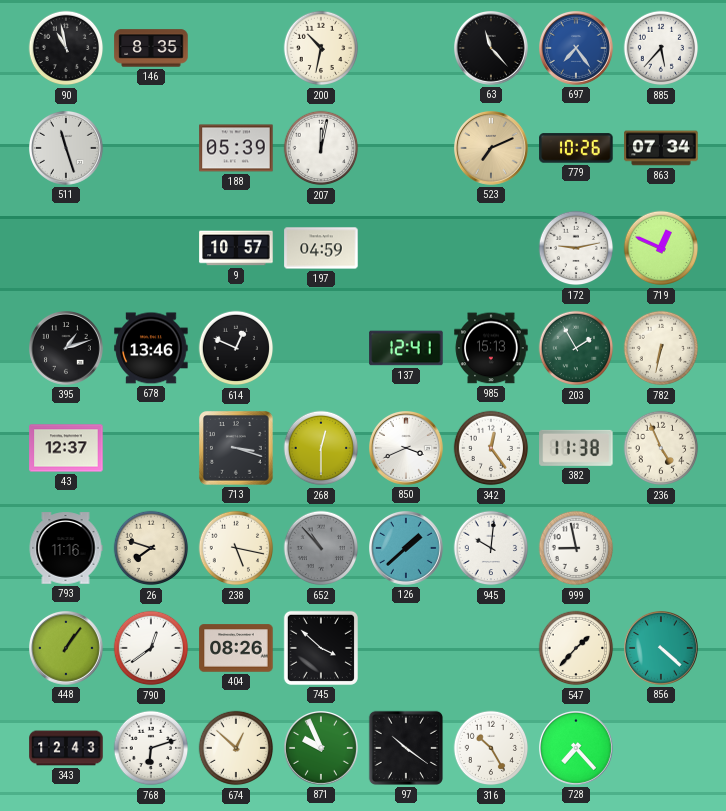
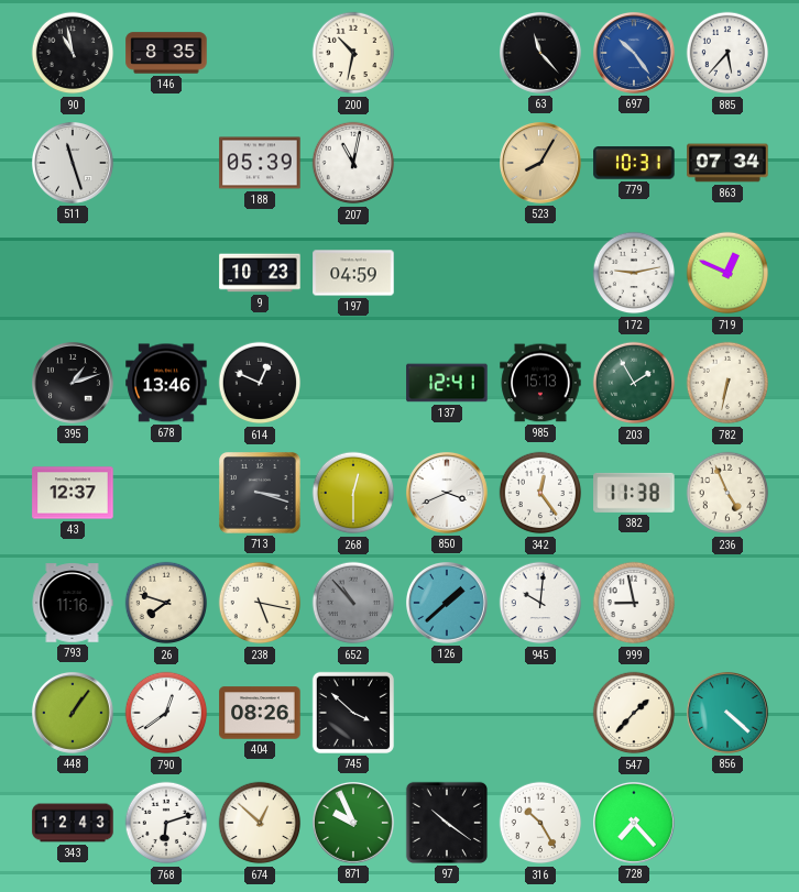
697: 7:24 -> 10:24
207: 12:02 -> 11:02
523: 7:11 -> 8:05
779: 10:26 -> 10:31
9: 10:57 -> 10:23
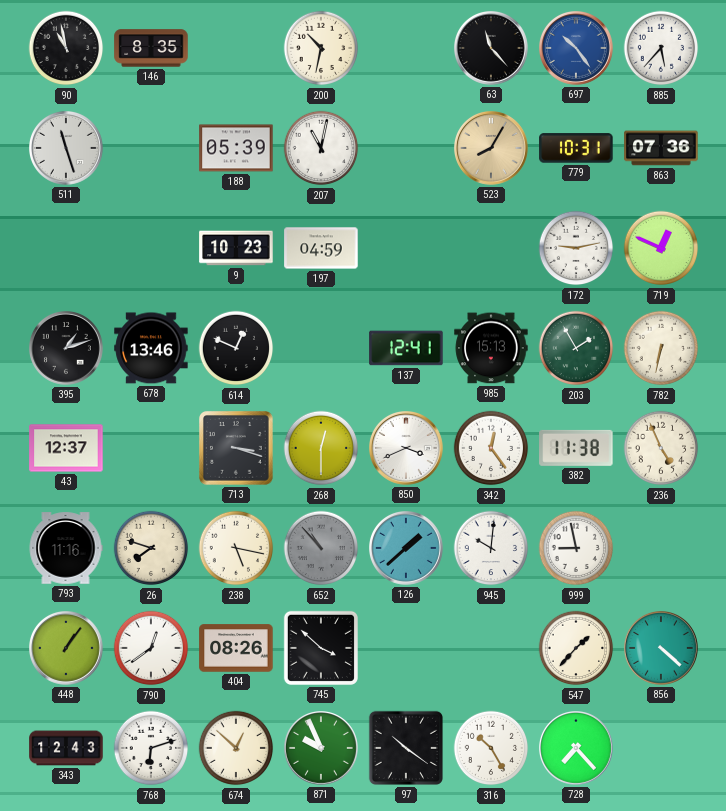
863: 07:34 -> 07:36
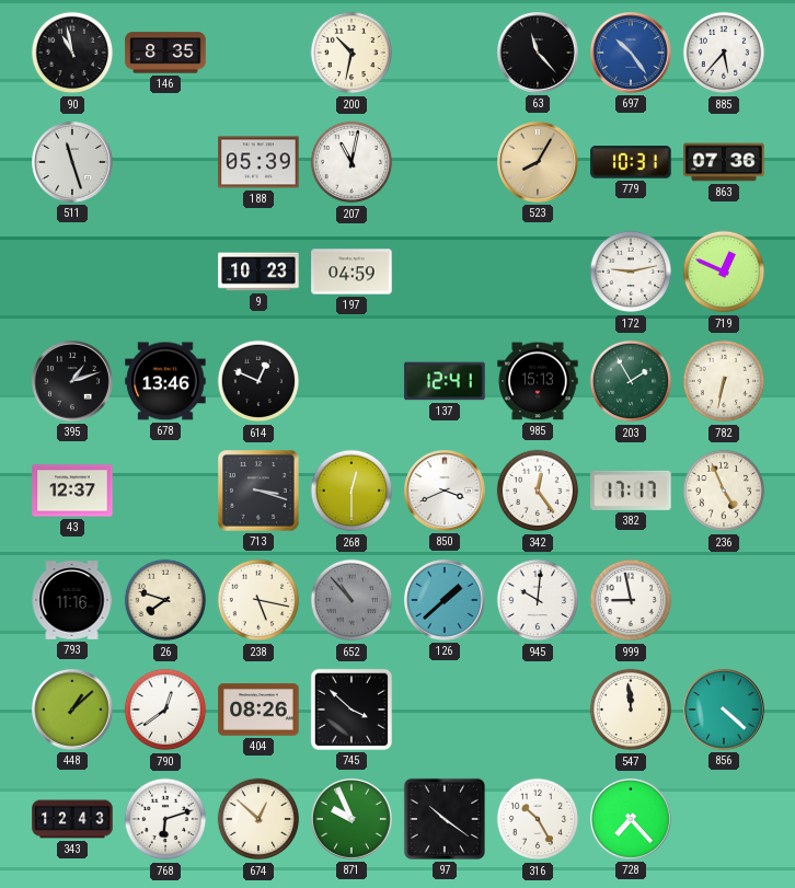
382: 11:38 -> 17:17
448: 1:06 -> 1:08
547: 1:37 -> 11:59
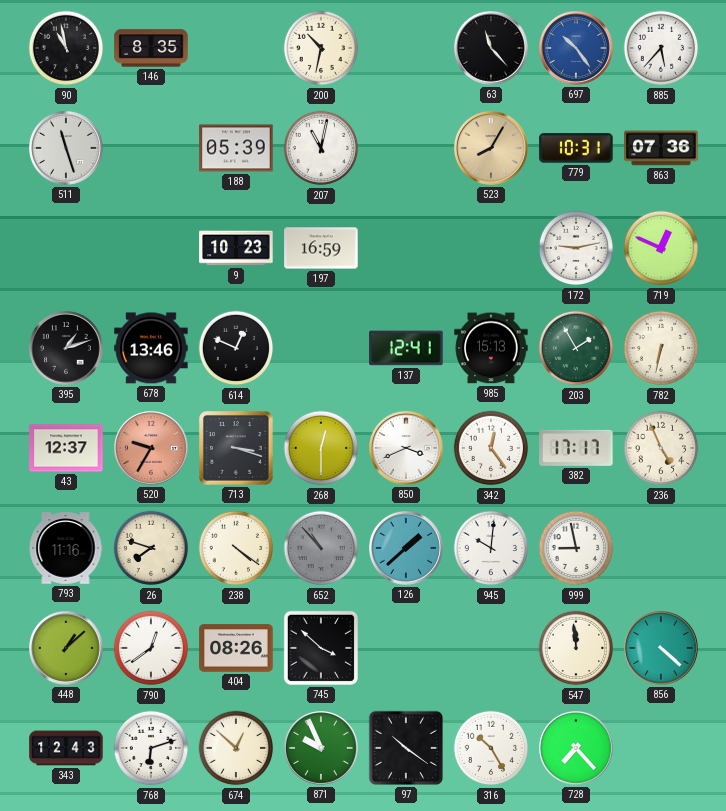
197: 04:59 -> 16:59
520: none -> 9:35
238: 5:17 -> 4:21
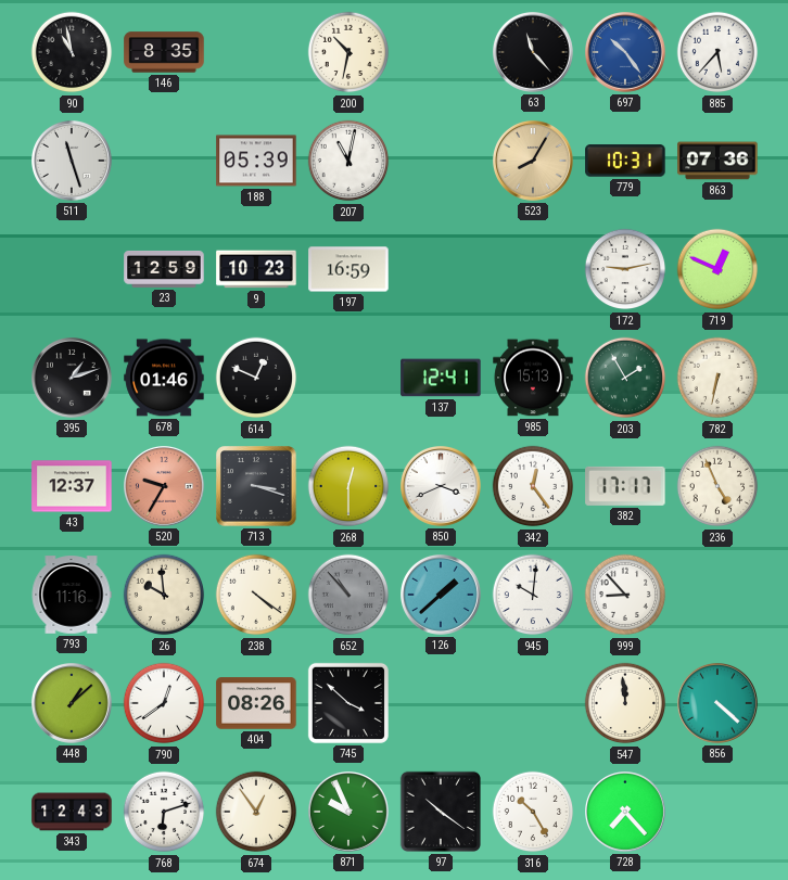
23: none -> 12:59
678: 13:46 -> 01:46
26: 7:48 -> 9:59
999: 8:58 -> 8:53
674: 12:52 -> 12:54
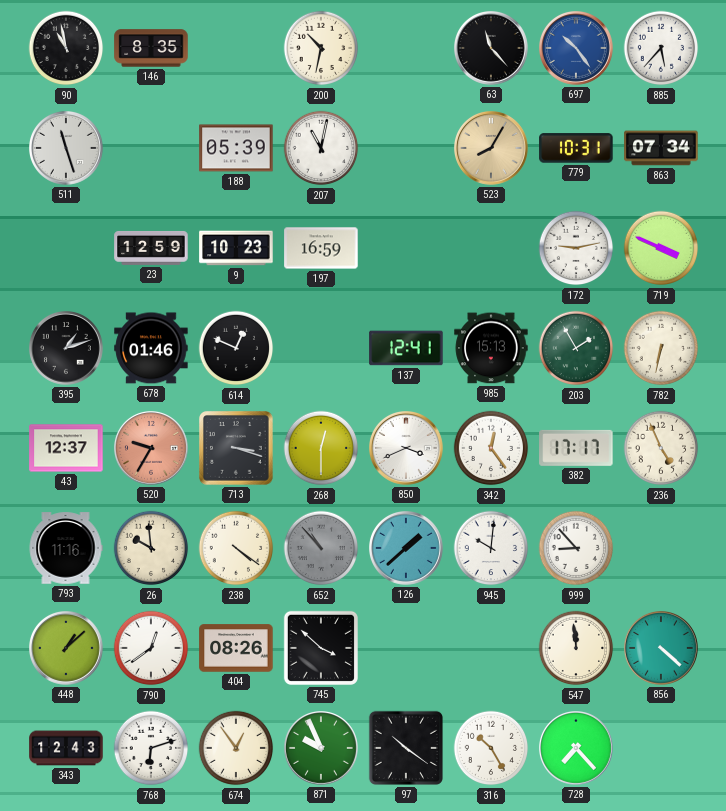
863: 07:36 -> 07:34
719: 12:49 -> 3:49
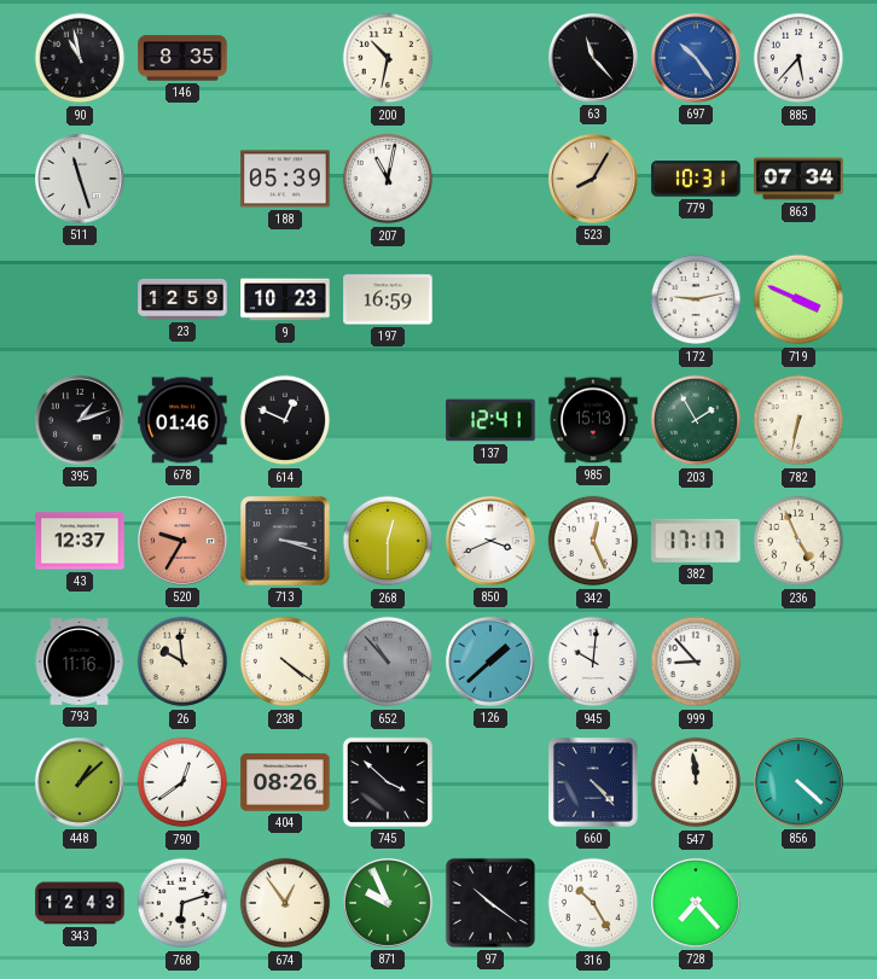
342: 12:24 -> 12:26
660: none -> 4:23
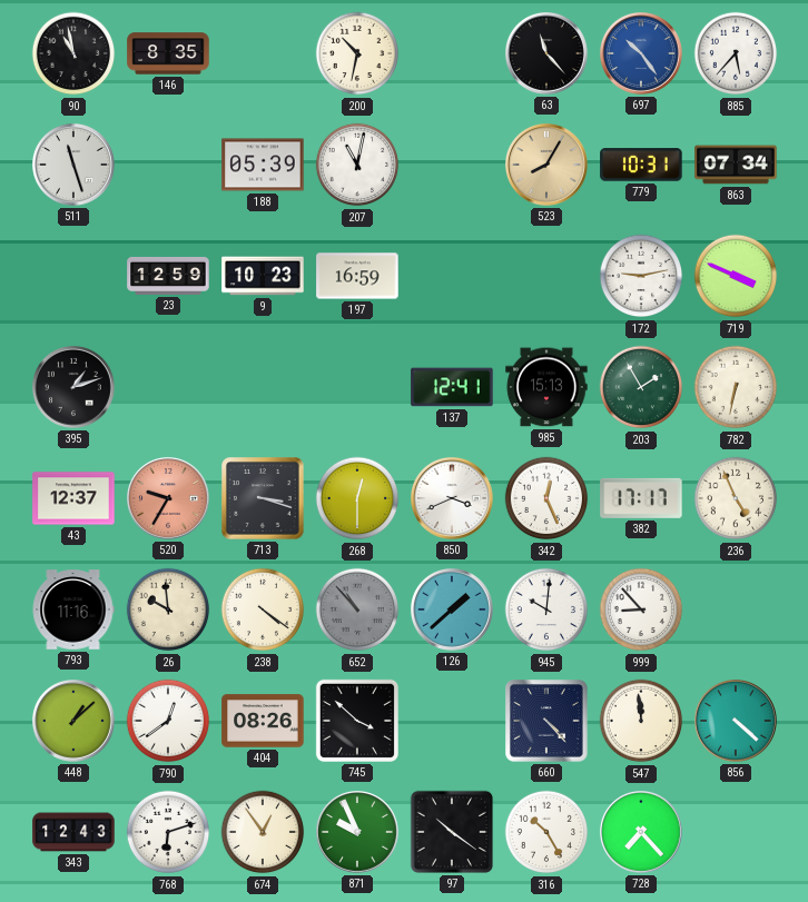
678: 01:46 -> none
614: 12:49 -> none
